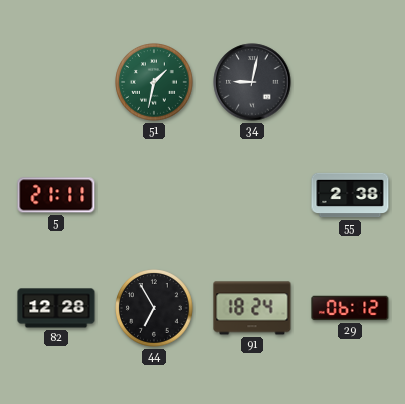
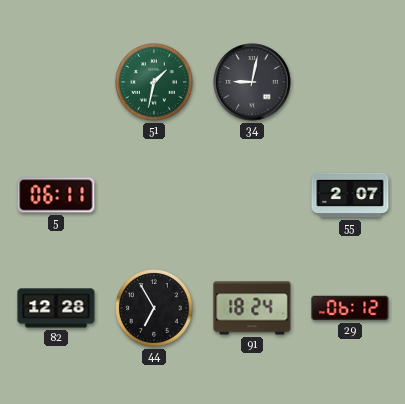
5: 21:11 -> 06:11
55: 2:38 -> 2:07
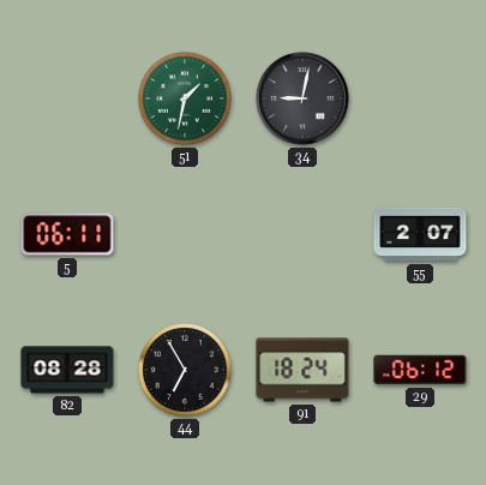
82: 12:28 -> 08:28
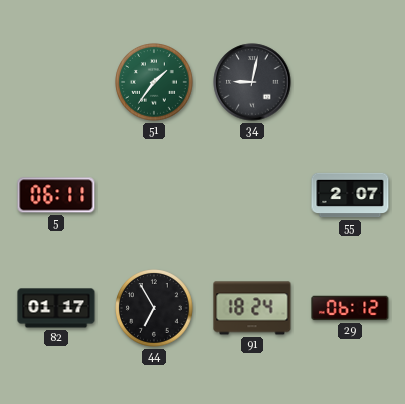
51: 1:32 -> 1:36
82: 08:28 -> 01:17
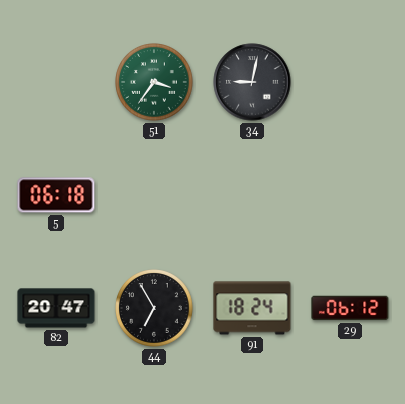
51: 1:36 -> 3:36
5: 06:11 -> 06:18
55: 2:07 -> none
82: 01:17 -> 20:47
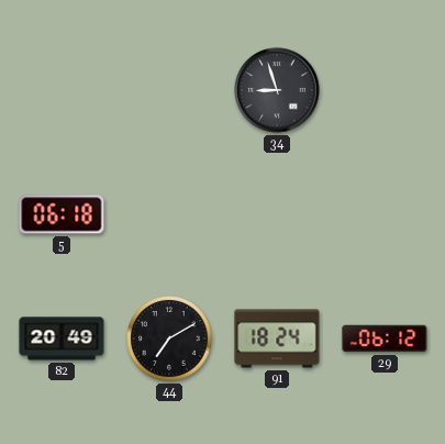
51: 3:36 -> none
34: 9:02 -> 8:57
82: 20:47 -> 20:49
44: 6:55 -> 7:10
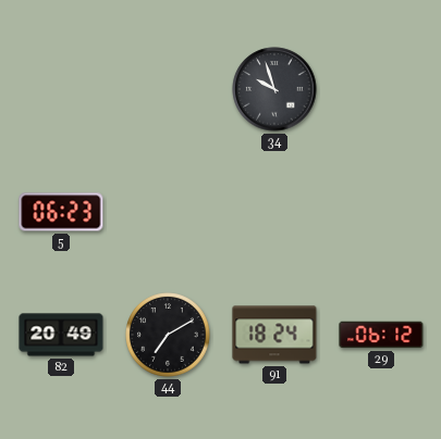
34: 8:57 -> 9:57
5: 06:18 -> 06:23
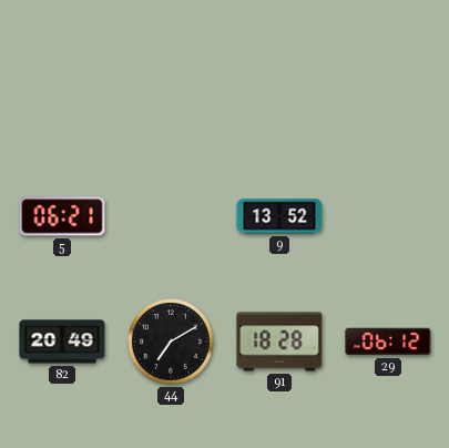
34: 9:57 -> none
5: 06:23 -> 06:21
9: none -> 13:52
91: 18:24 -> 18:28
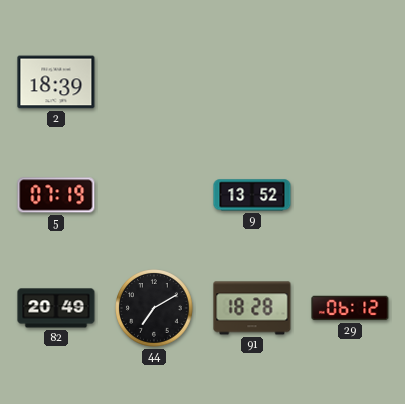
2: none -> 18:39
5: 06:21 -> 07:19
